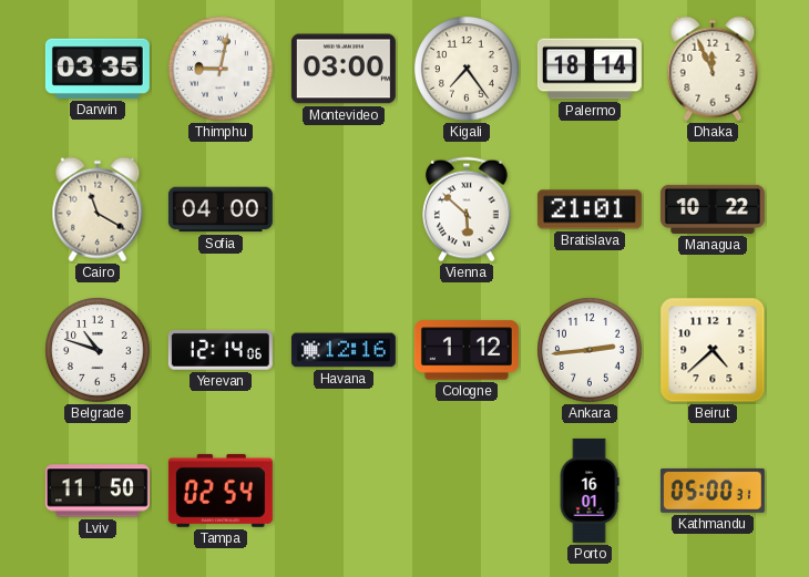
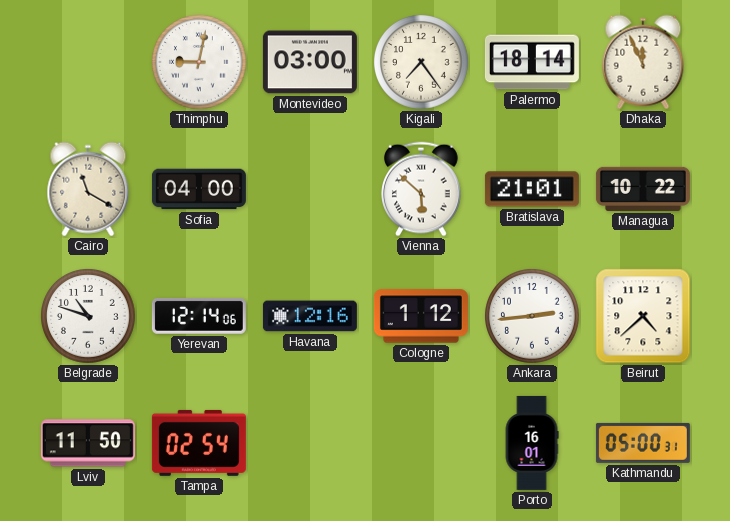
Darwin: 03:35 -> none
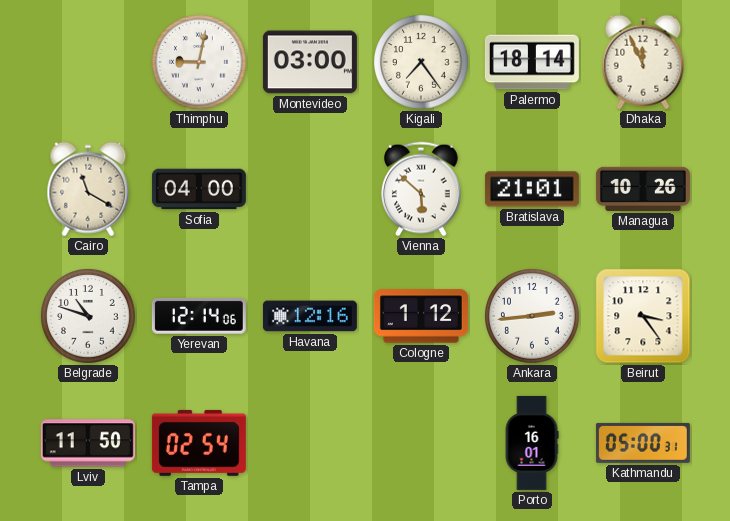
Managua: 10:22 -> 10:26
Beirut: 4:38 -> 3:24
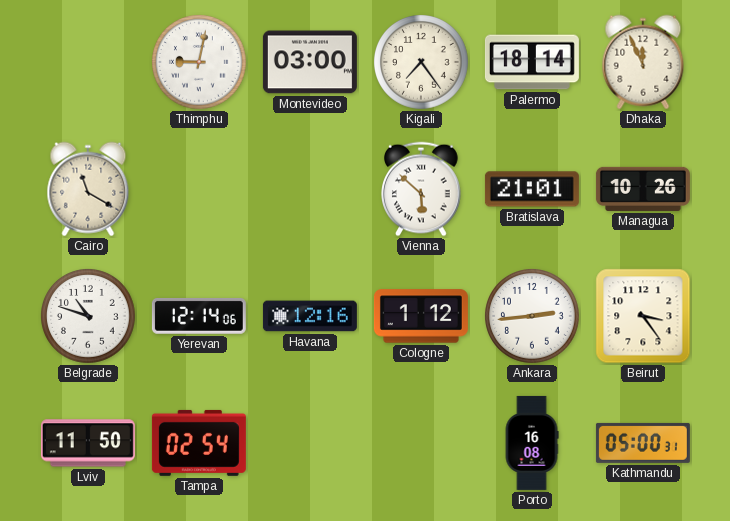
Sofia: 04:00 -> none
Porto: 16:01 -> 16:08
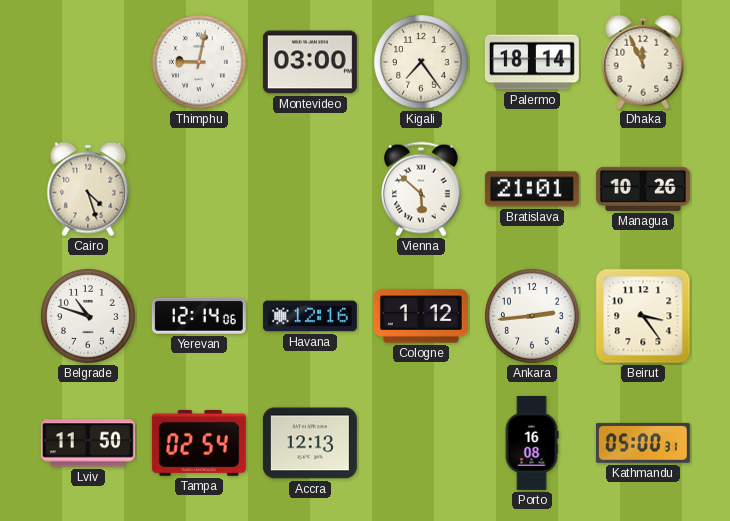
Cairo: 11:20 -> 4:27
Accra: none -> 12:13
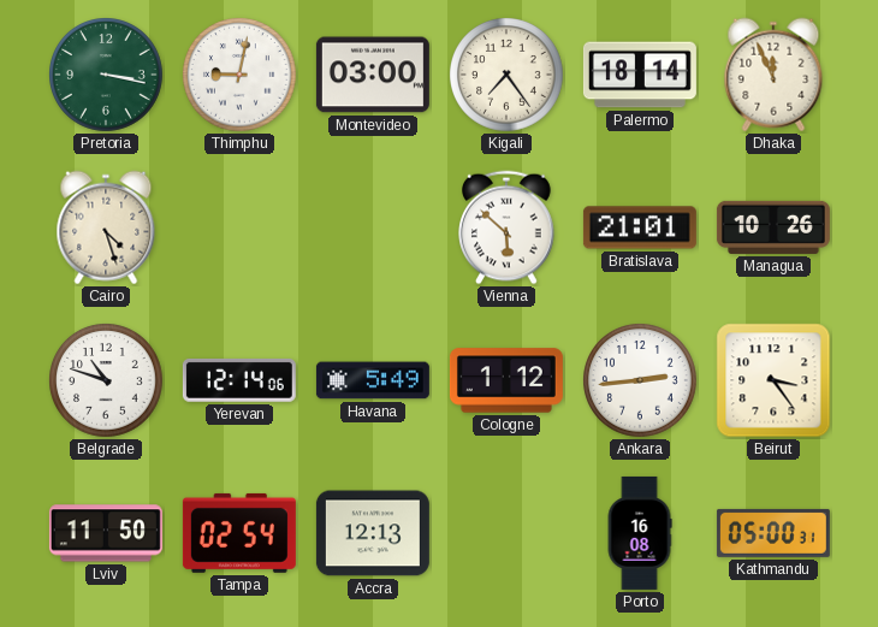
Pretoria: none -> 3:17
Havana: 12:16 -> 5:49
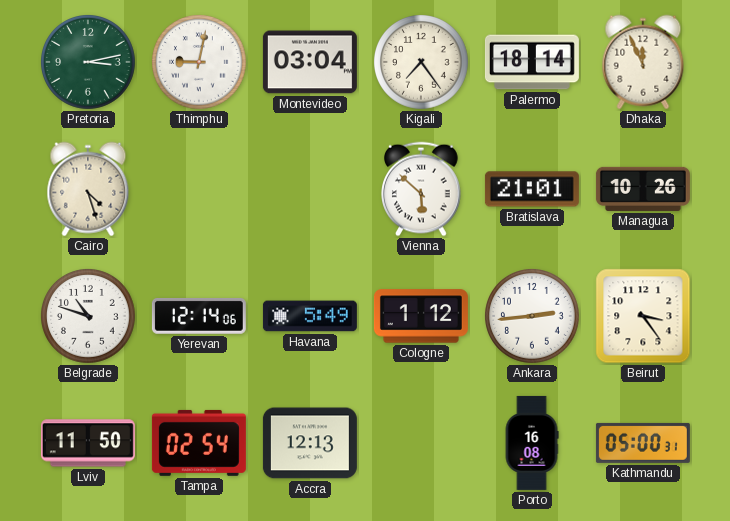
Pretoria: 3:17 -> 3:13
Montevideo: 03:00 -> 03:04
